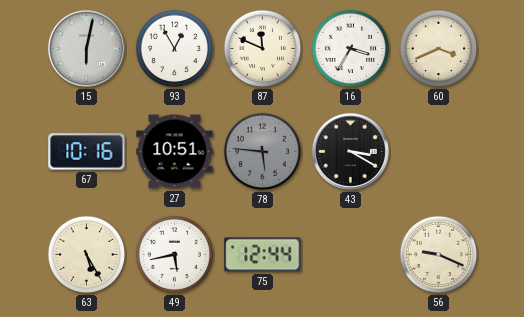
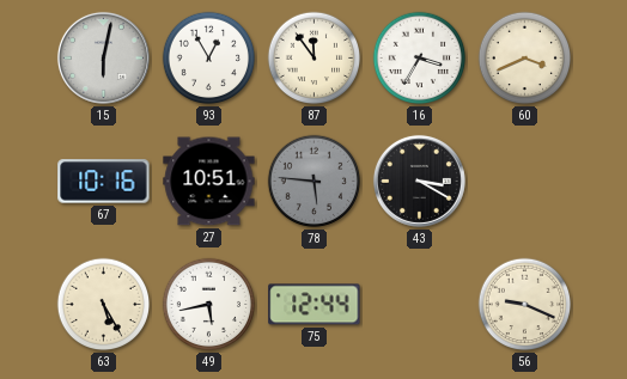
87: 11:49 -> 11:54
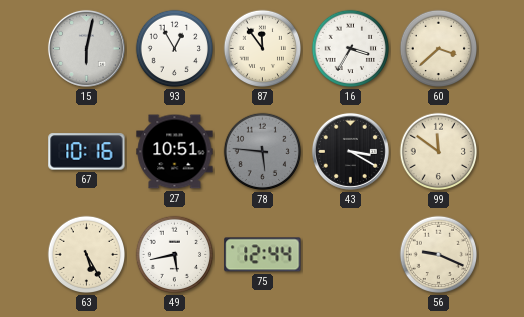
60: 3:41 -> 3:38
99: none -> 11:51
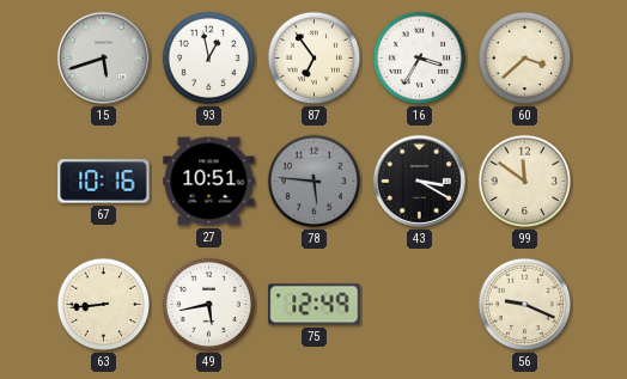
15: 6:02 -> 5:42
93: 12:55 -> 12:58
87: 11:54 -> 6:54
63: 5:25 -> 8:44
75: 12:44 -> 12:49
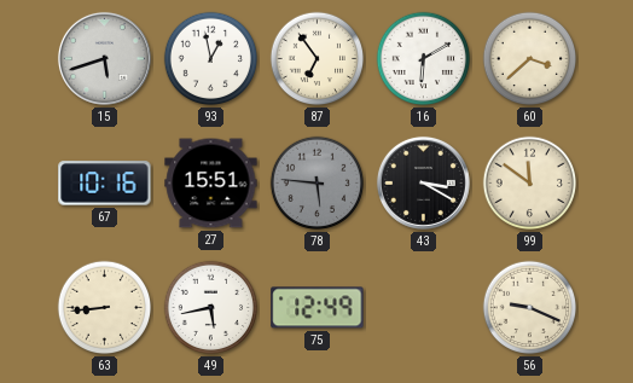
16: 3:35 -> 6:10
27: 10:51 -> 15:51
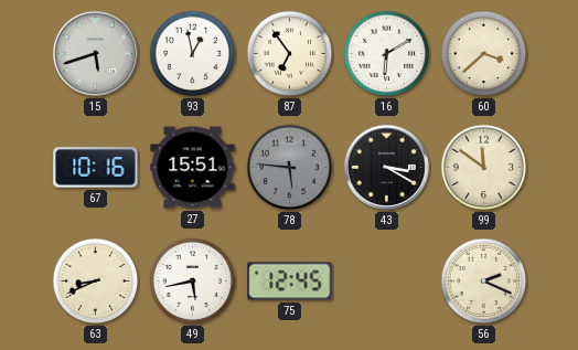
63: 8:44 -> 8:41
75: 12:49 -> 12:45
56: 9:19 -> 2:19
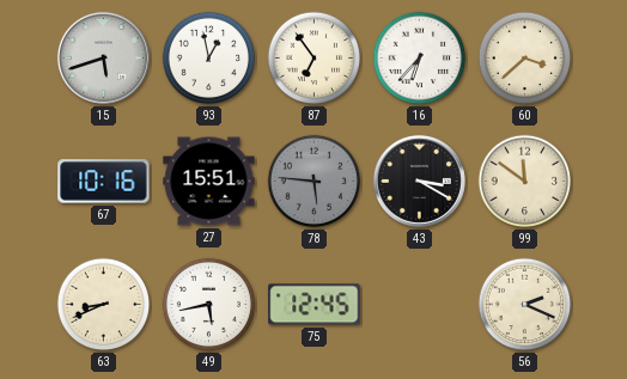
16: 6:10 -> 6:37
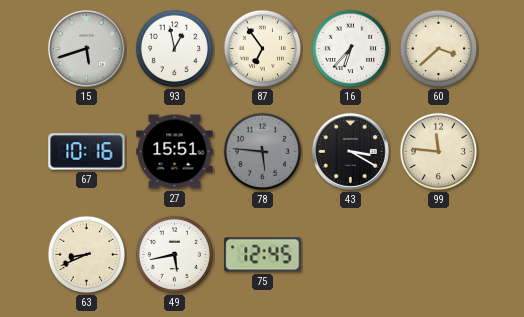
99: 11:51 -> 11:46
56: 2:19 -> none
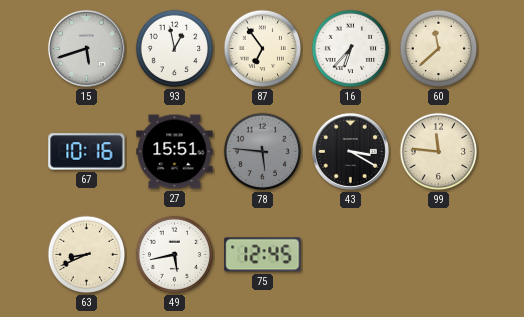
60: 3:38 -> 11:38
